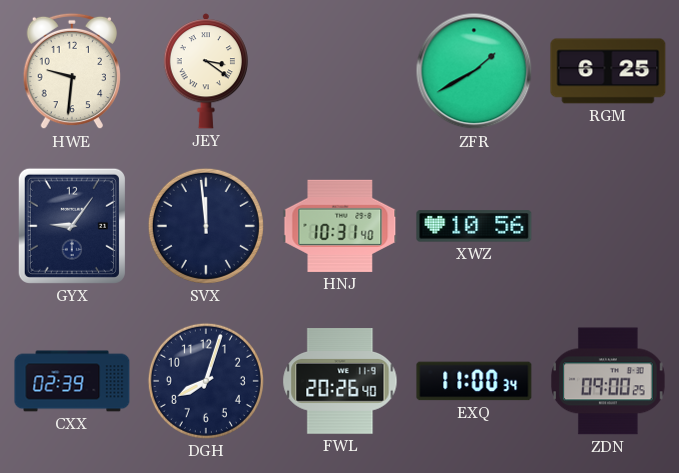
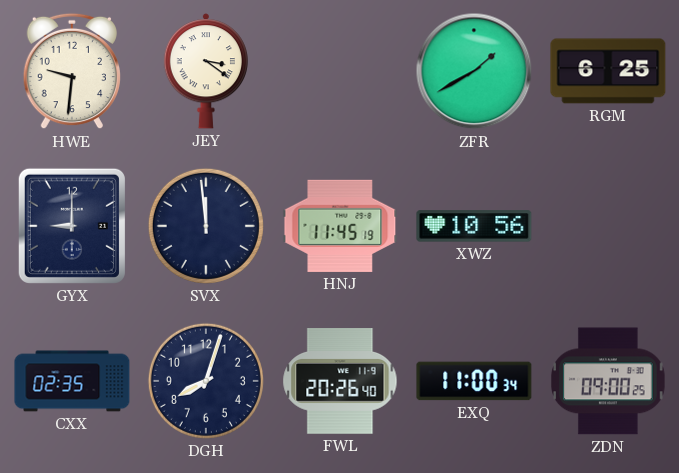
GYX: 9:06 -> 9:00
HNJ: 10:31 -> 11:45
CXX: 02:39 -> 02:35
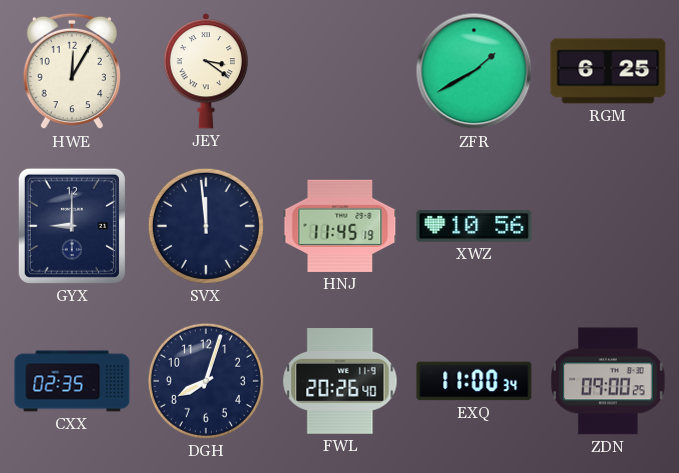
HWE: 9:31 -> 12:05
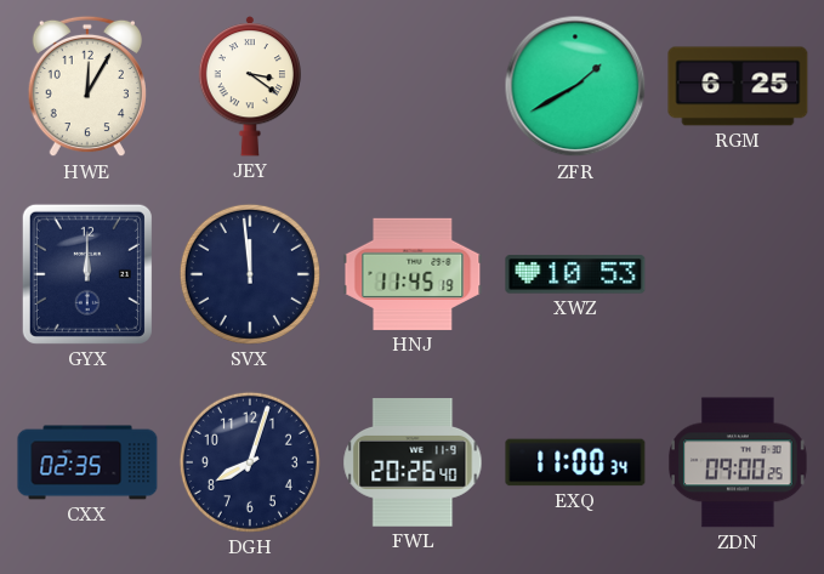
GYX: 9:00 -> 12:00
XWZ: 10:56 -> 10:53
